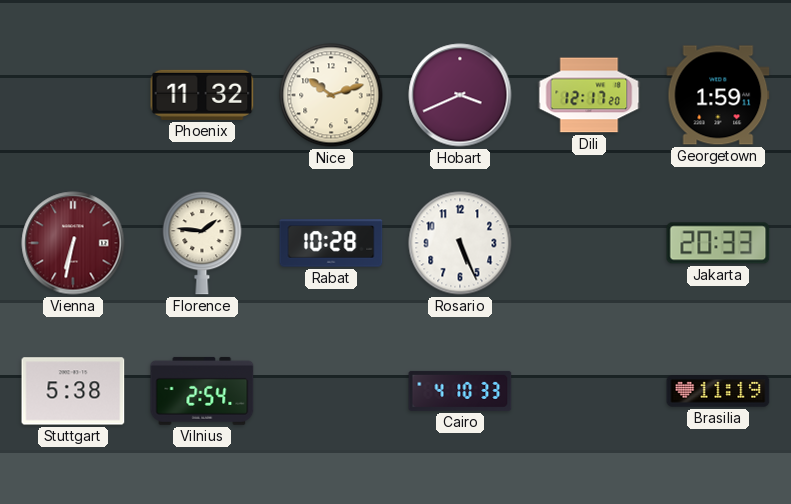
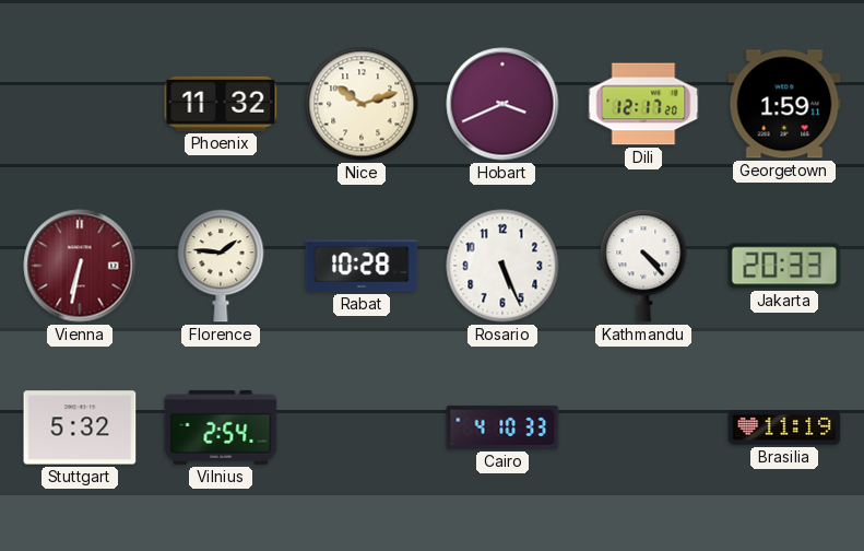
Kathmandu: none -> 4:23
Stuttgart: 5:38 -> 5:32
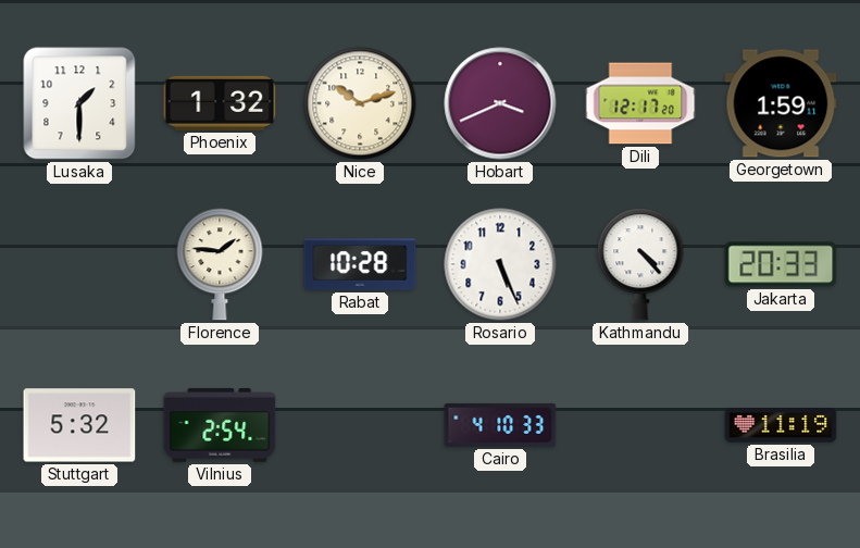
Lusaka: none -> 1:30
Phoenix: 11:32 -> 1:32
Vienna: 6:32 -> none
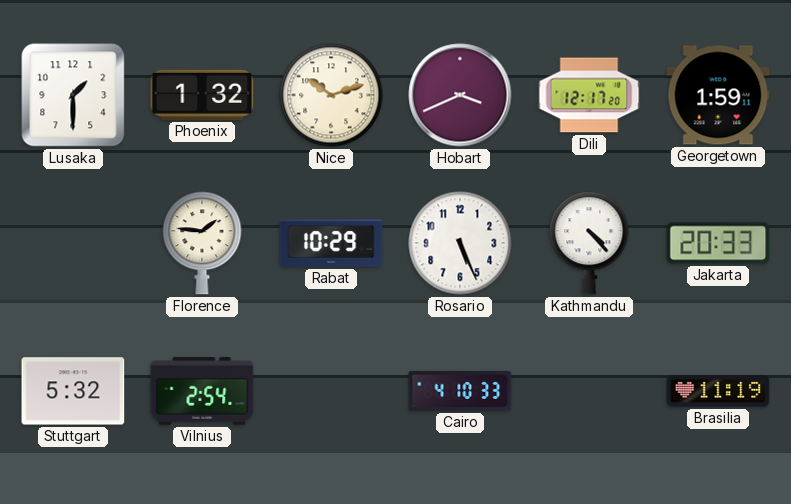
Rabat: 10:28 -> 10:29
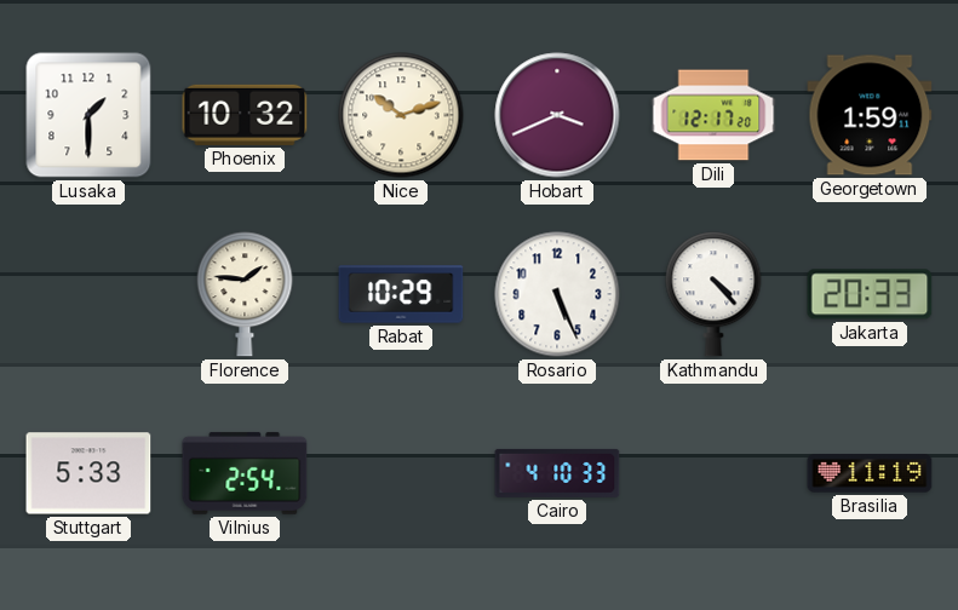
Phoenix: 1:32 -> 10:32
Stuttgart: 5:32 -> 5:33
